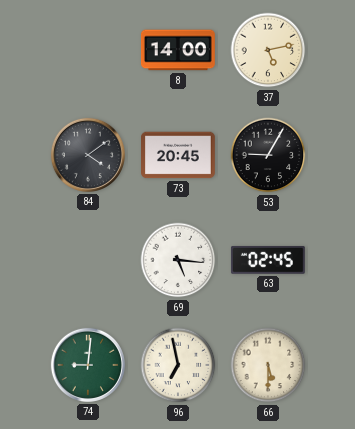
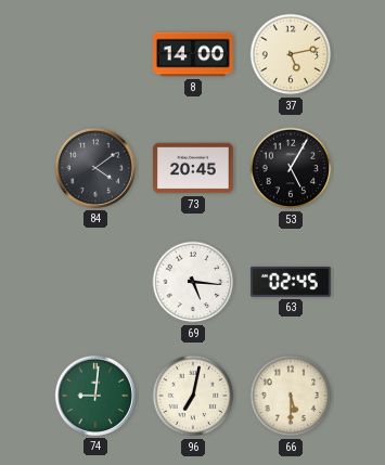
53: 9:05 -> 5:05
96: 6:58 -> 7:02
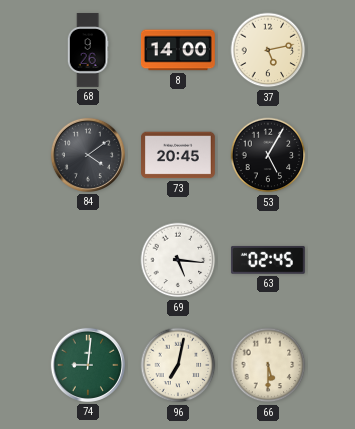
68: none -> 9:26
